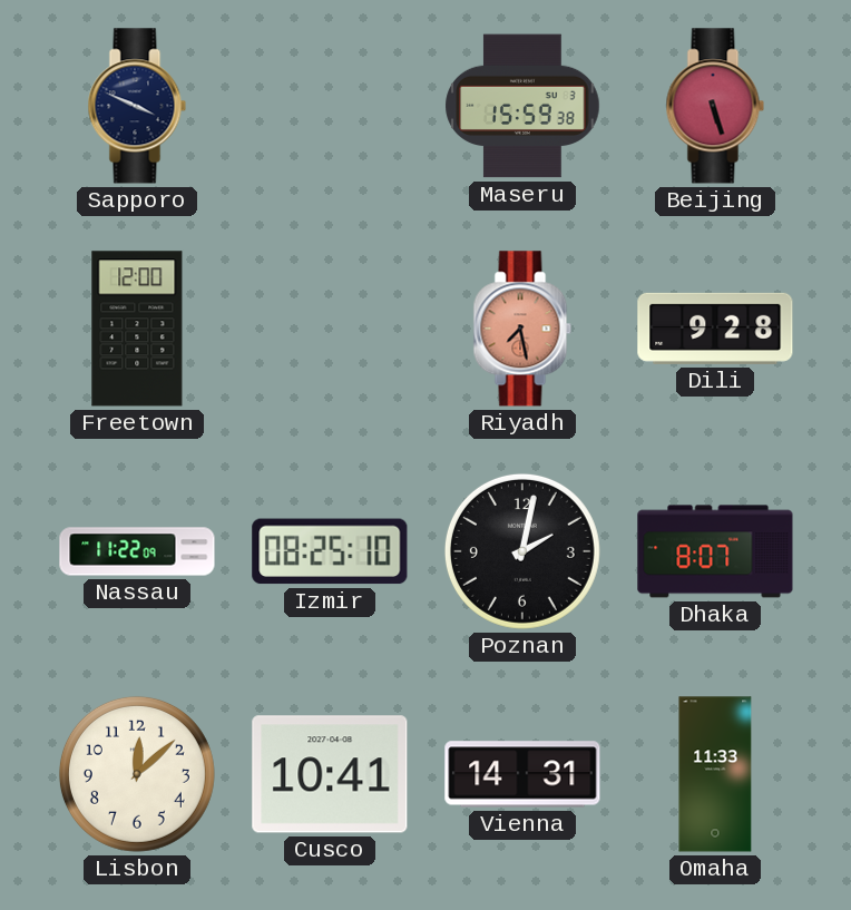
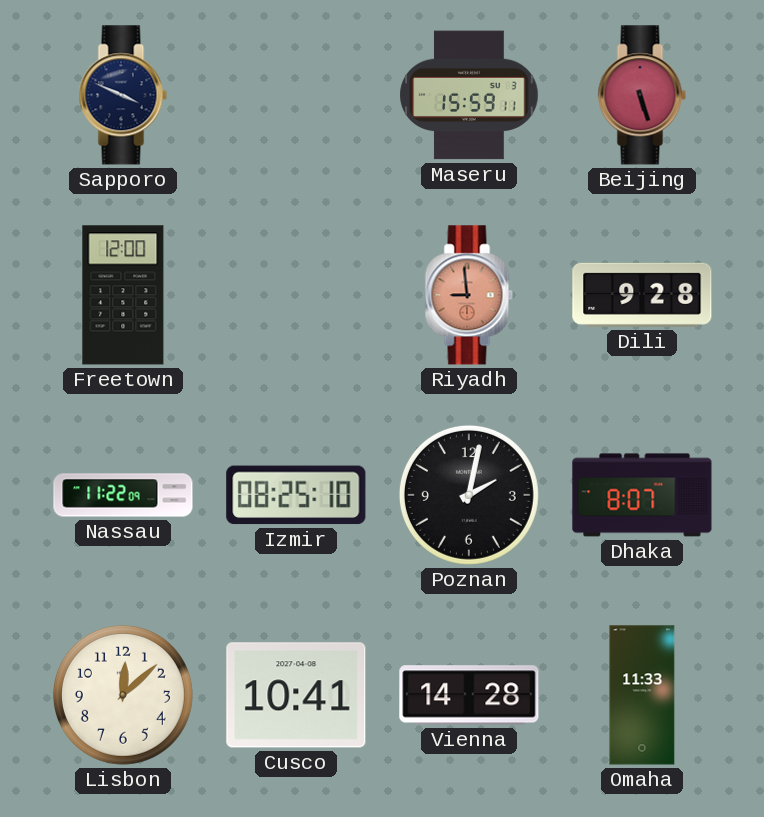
Maseru: 15:59:38 -> 15:59:11
Riyadh: 7:28 -> 8:59
Vienna: 14:31 -> 14:28
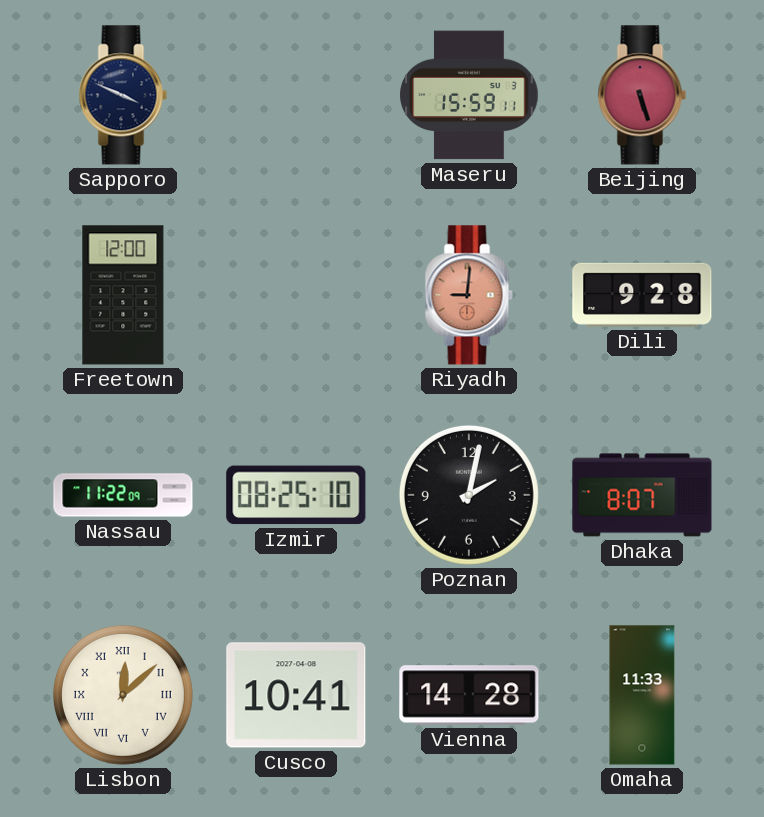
Riyadh: 8:59 -> 9:01
Lisbon numerals: Arabic -> Roman
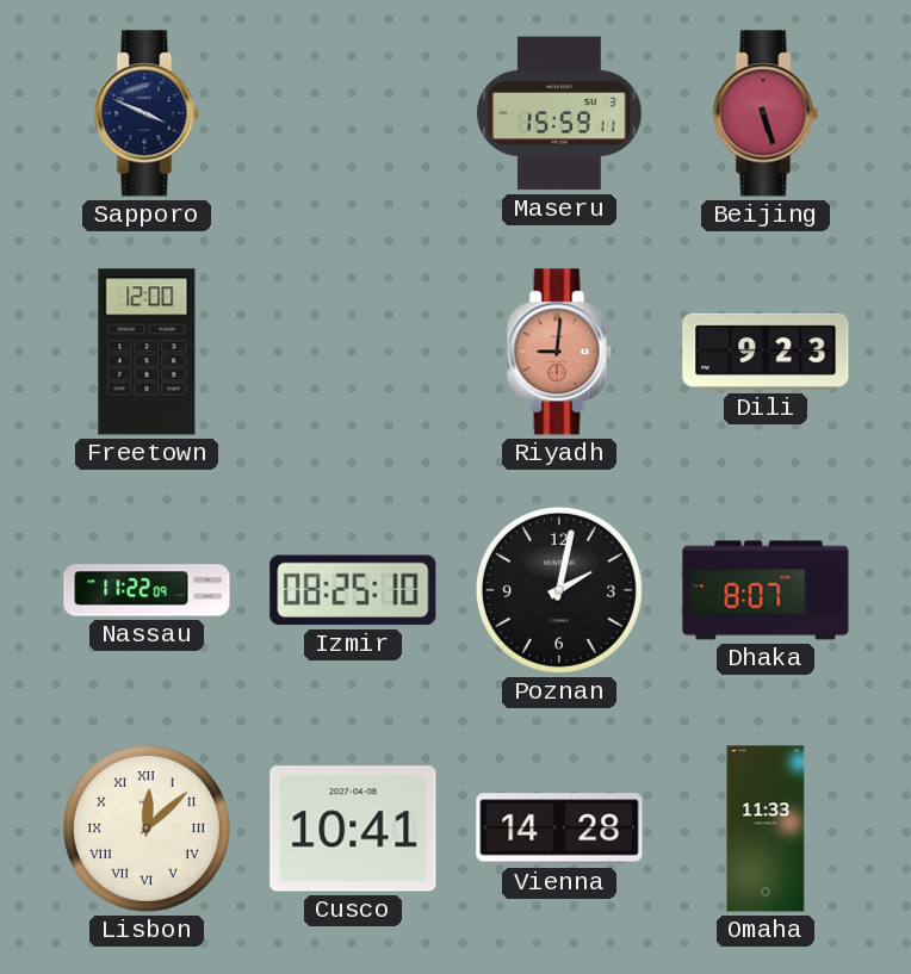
Dili: 9:28 -> 9:23
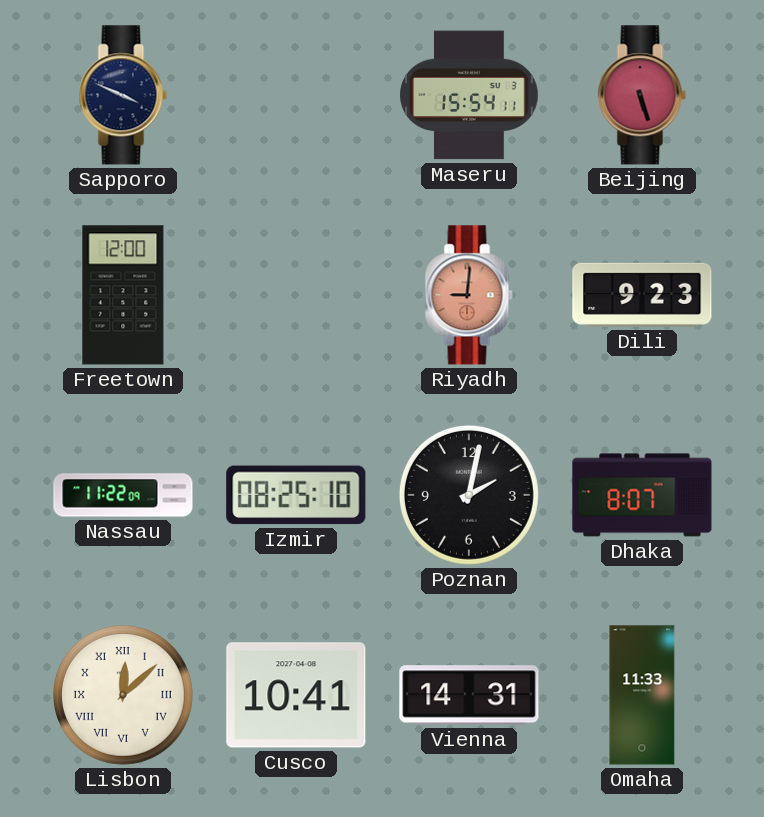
Maseru: 15:59 -> 15:54
Vienna: 14:28 -> 14:31
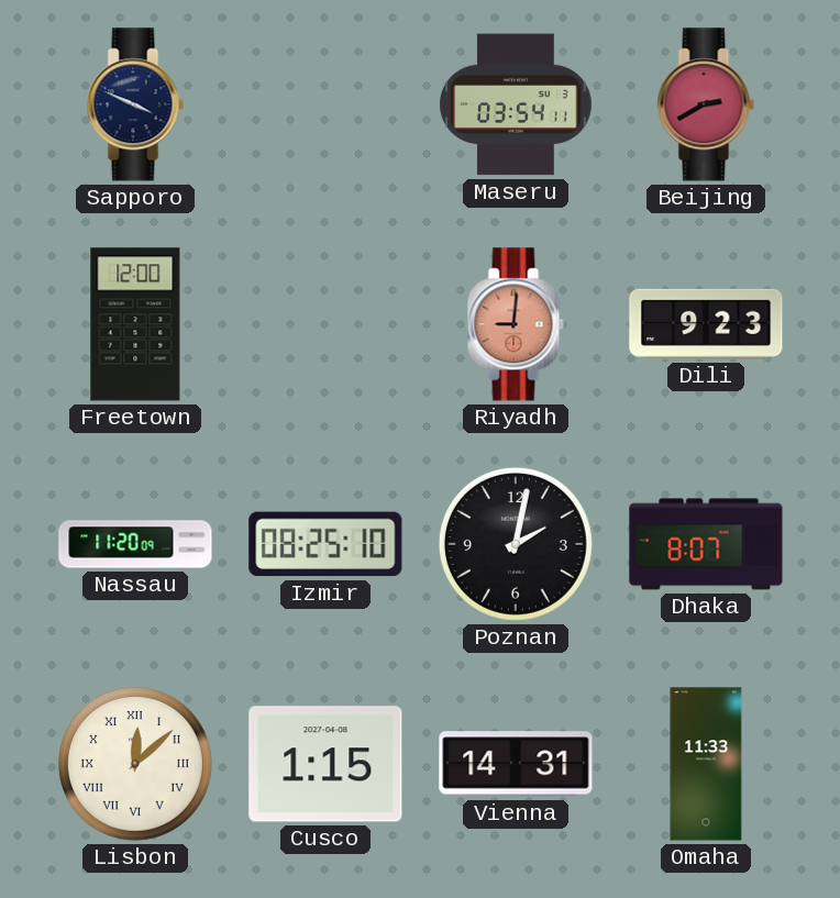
Maseru: 15:54 -> 03:54
Beijing: 5:27 -> 2:40
Nassau: 11:22 -> 11:20
Cusco: 10:41 -> 1:15
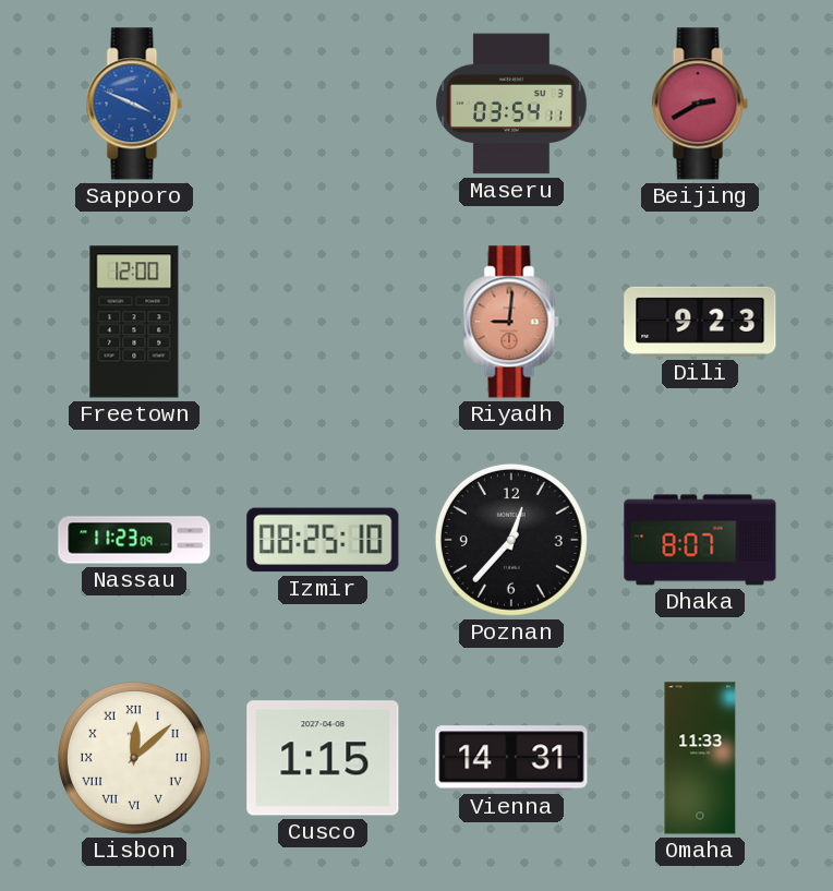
Sapporo dial: navy -> blue
Nassau: 11:20 -> 11:23
Poznan: 2:02 -> 12:37
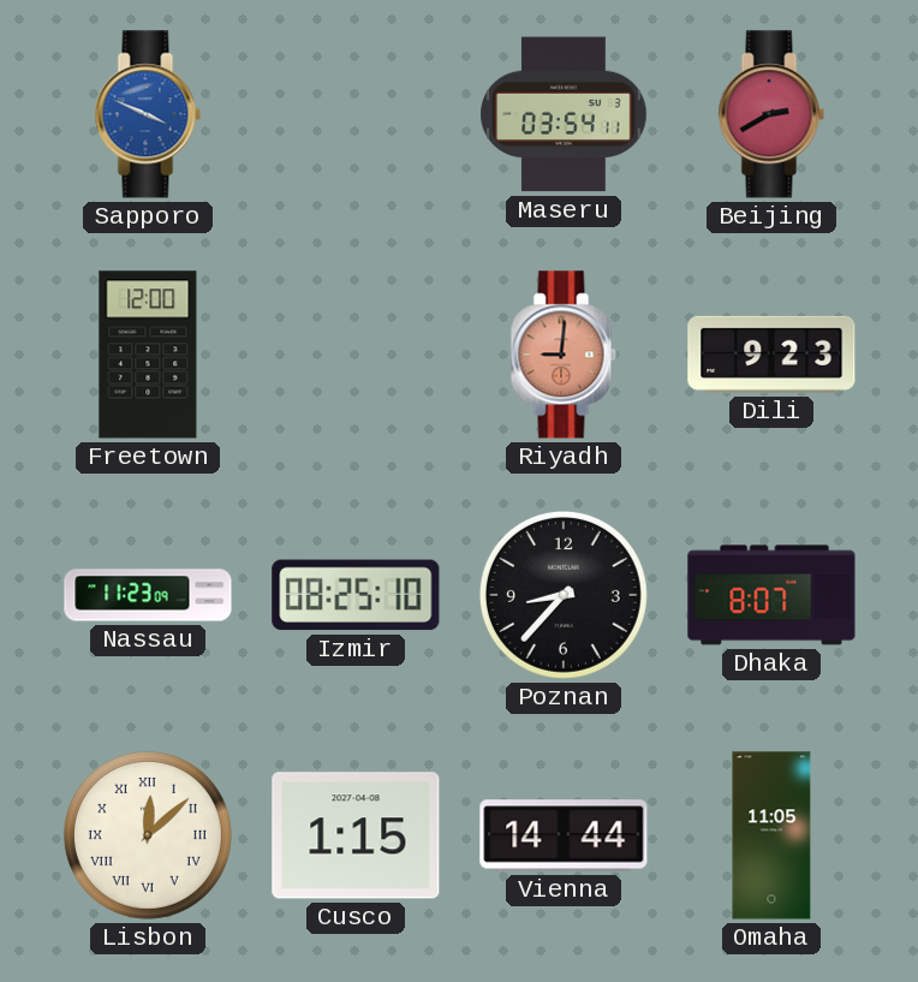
Poznan: 12:37 -> 8:37
Vienna: 14:31 -> 14:44
Omaha: 11:33 -> 11:05
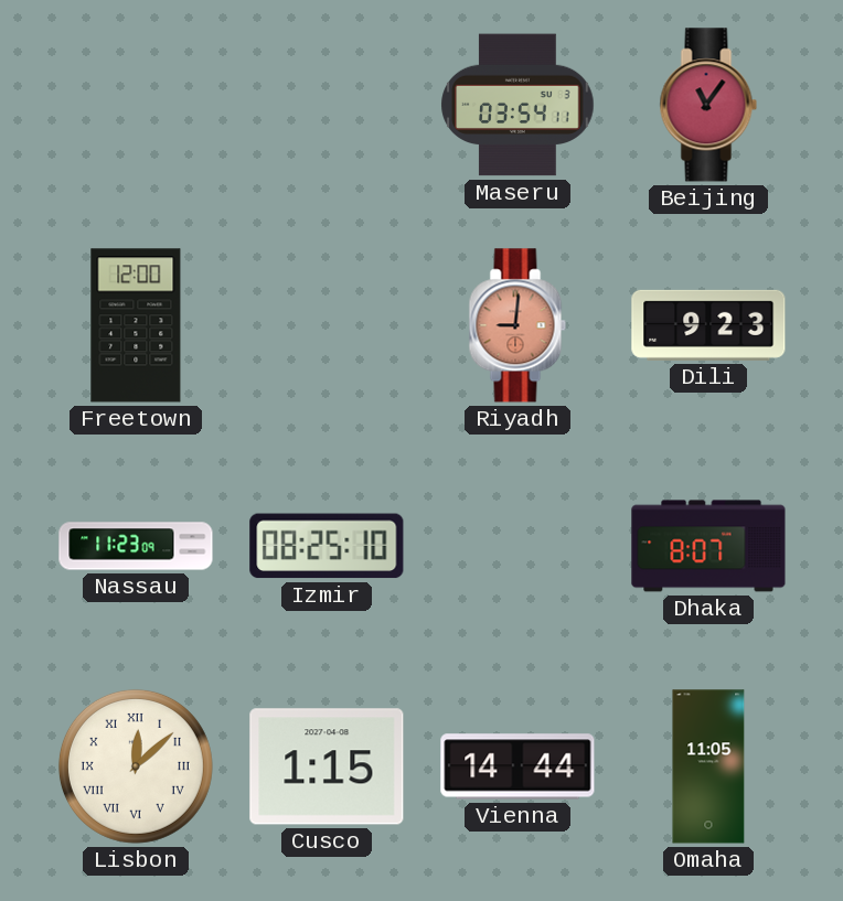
Sapporo: 3:49 -> none
Beijing: 2:40 -> 11:06
Poznan: 8:37 -> none
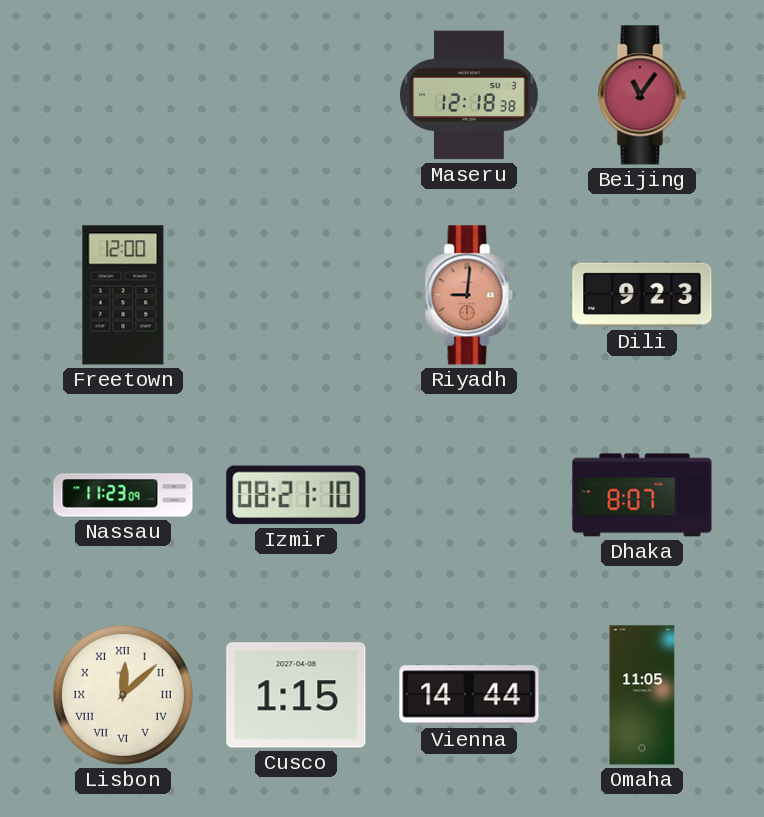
Maseru: 03:54 -> 12:18
Izmir: 08:25 -> 08:21
